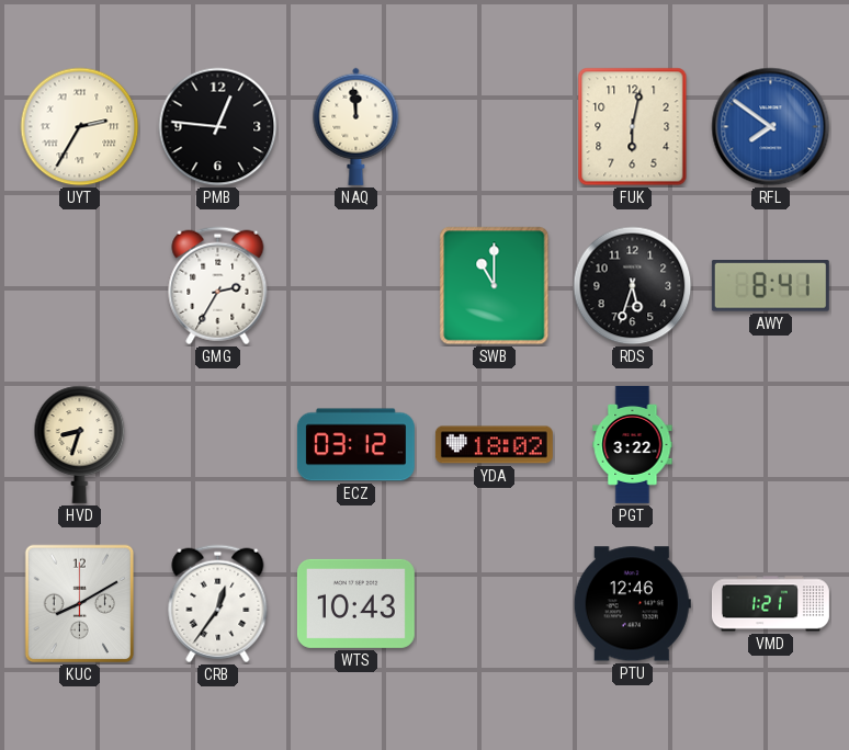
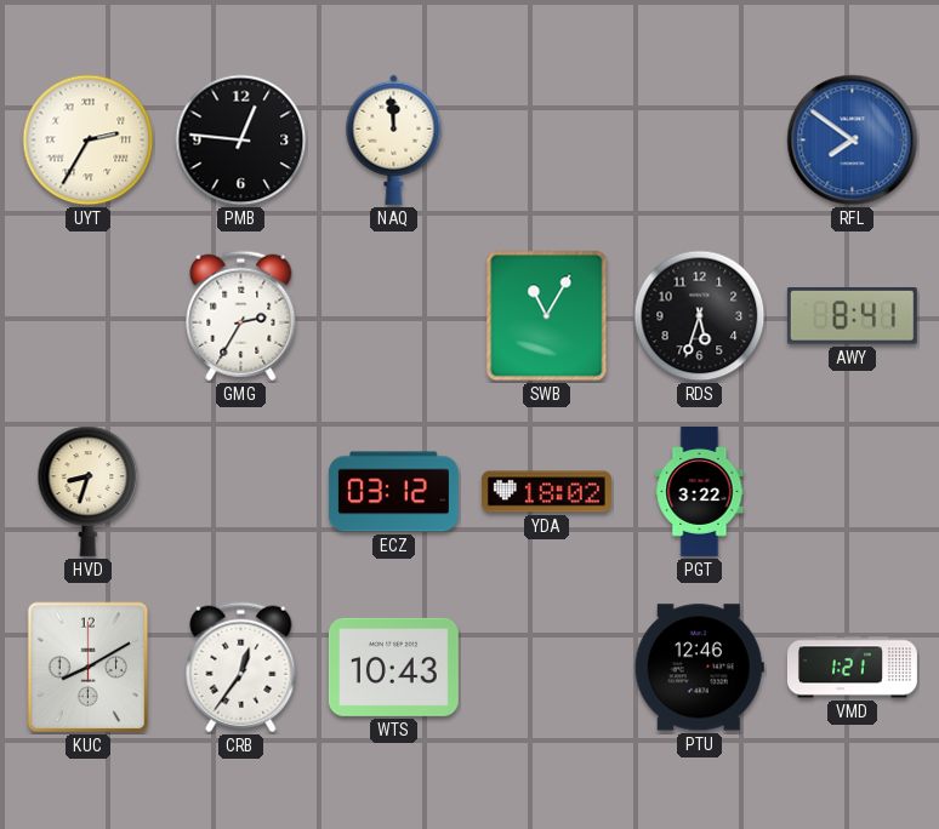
FUK: 6:02 -> none
SWB: 11:00 -> 11:05
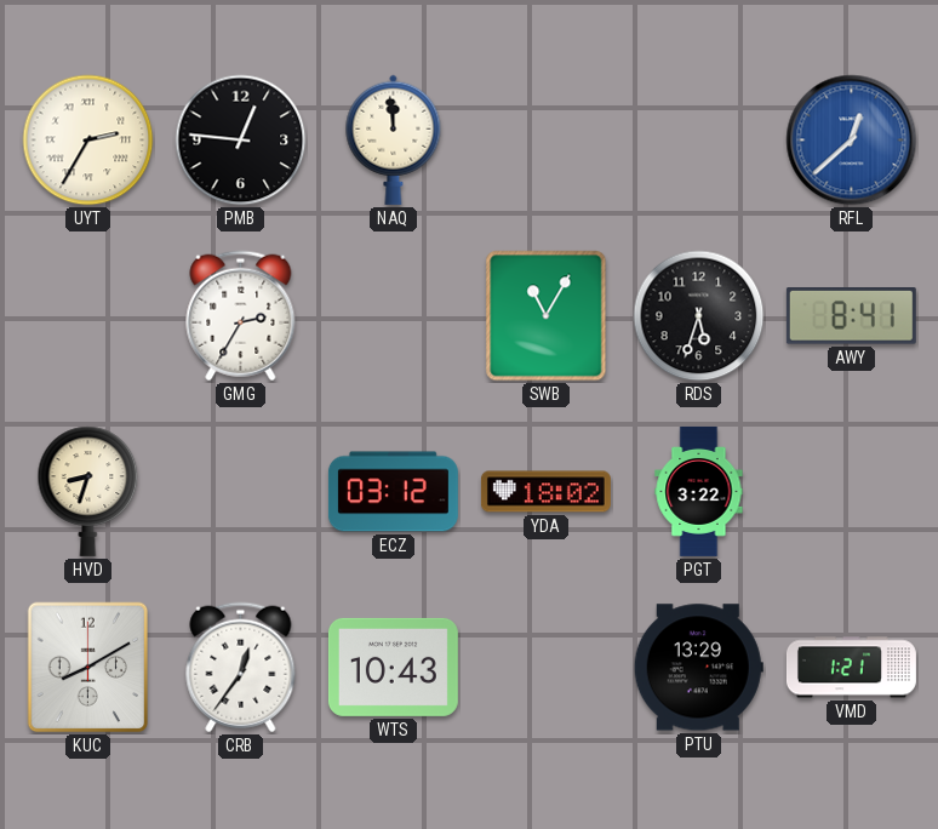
RFL: 7:51 -> 12:38
PTU: 12:46 -> 13:29
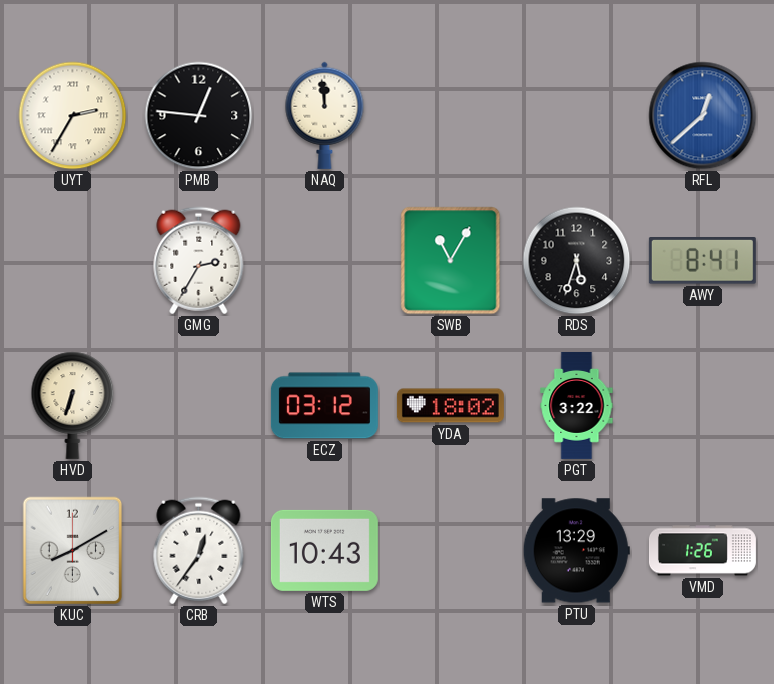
HVD: 8:33 -> 6:33
VMD: 1:21 -> 1:26
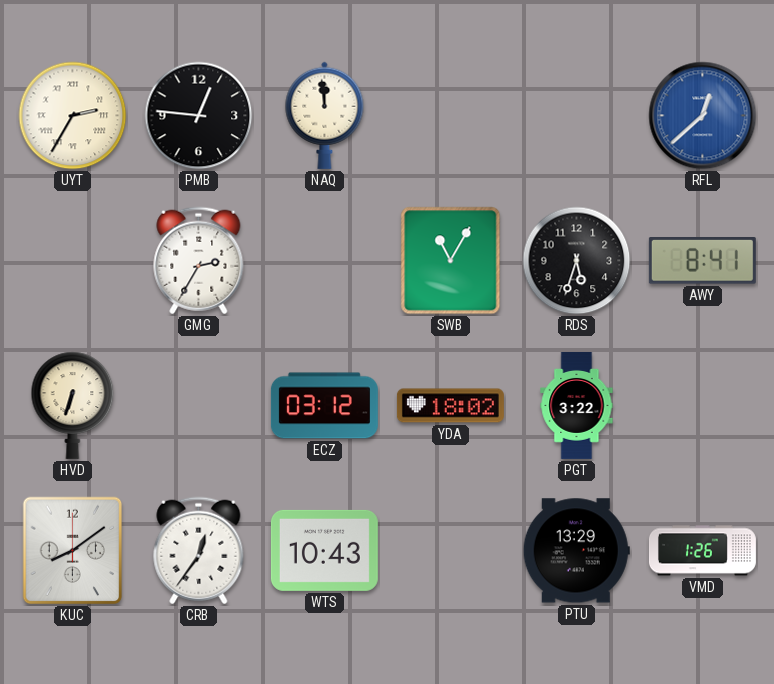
KUC: 8:10 -> 8:09
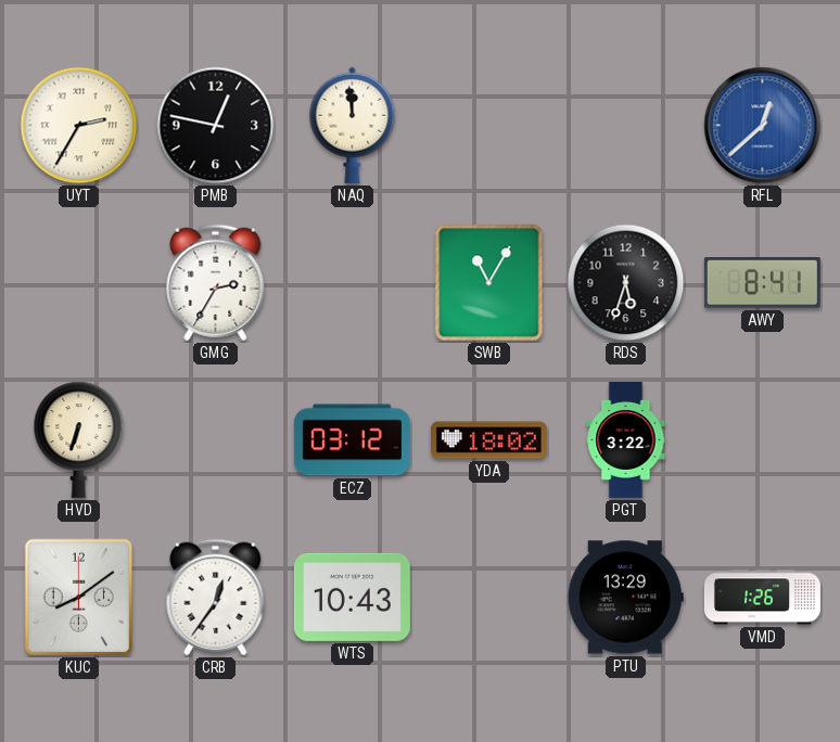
PMB: 12:46 -> 12:47
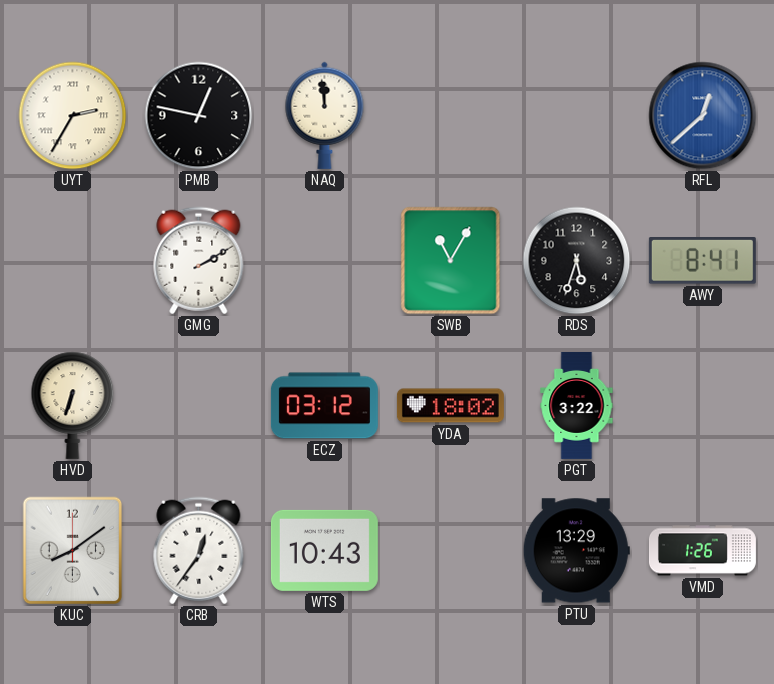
GMG: 2:35 -> 2:10
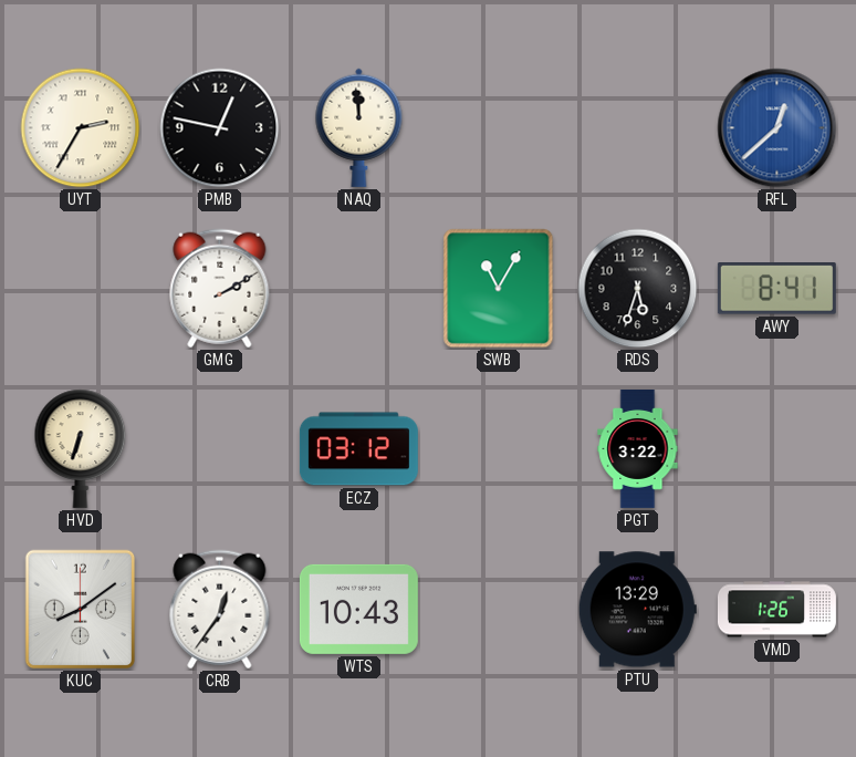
YDA: 18:02 -> none
